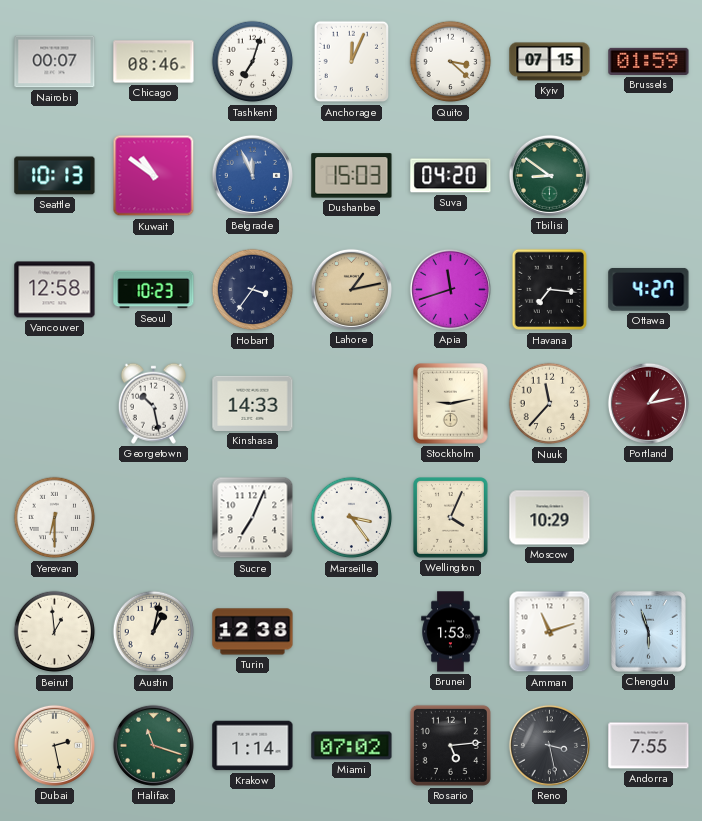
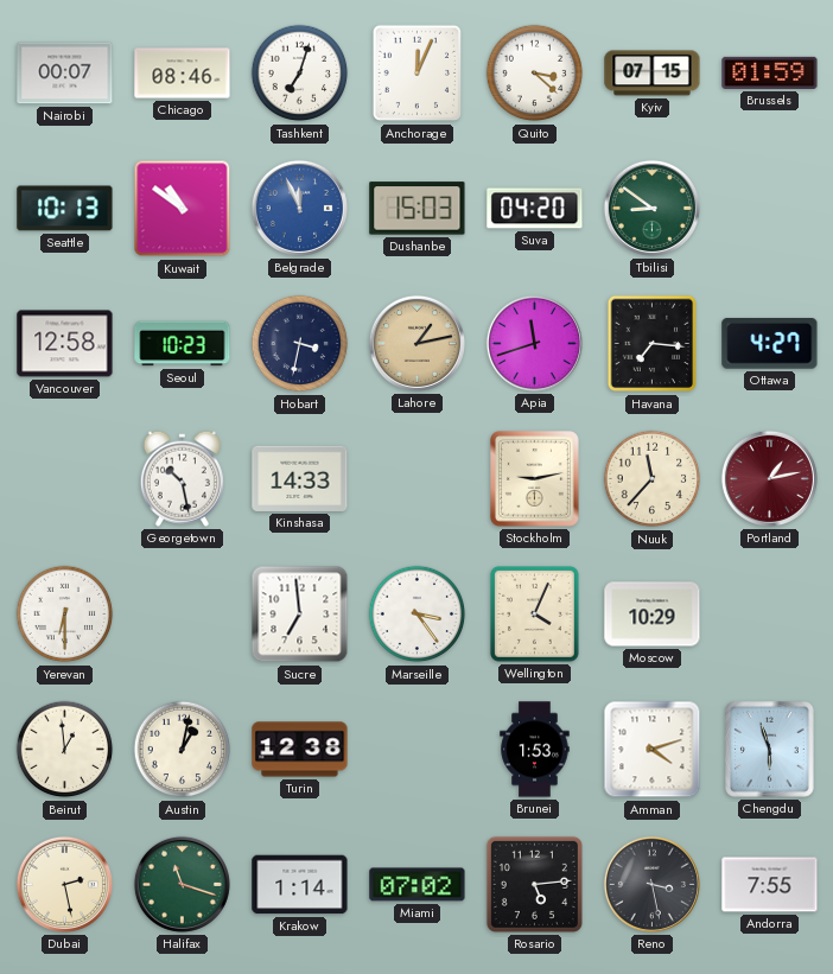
Hobart: 3:36 -> 3:32
Sucre: 7:04 -> 6:59
Amman: 11:12 -> 4:12
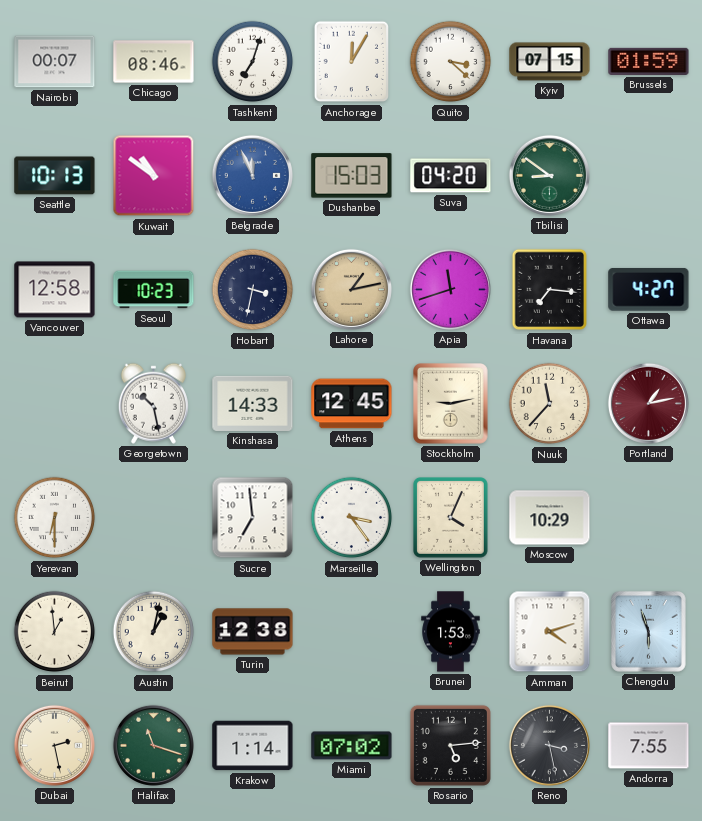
Anchorage: 12:04 -> 12:05
Athens: none -> 12:45
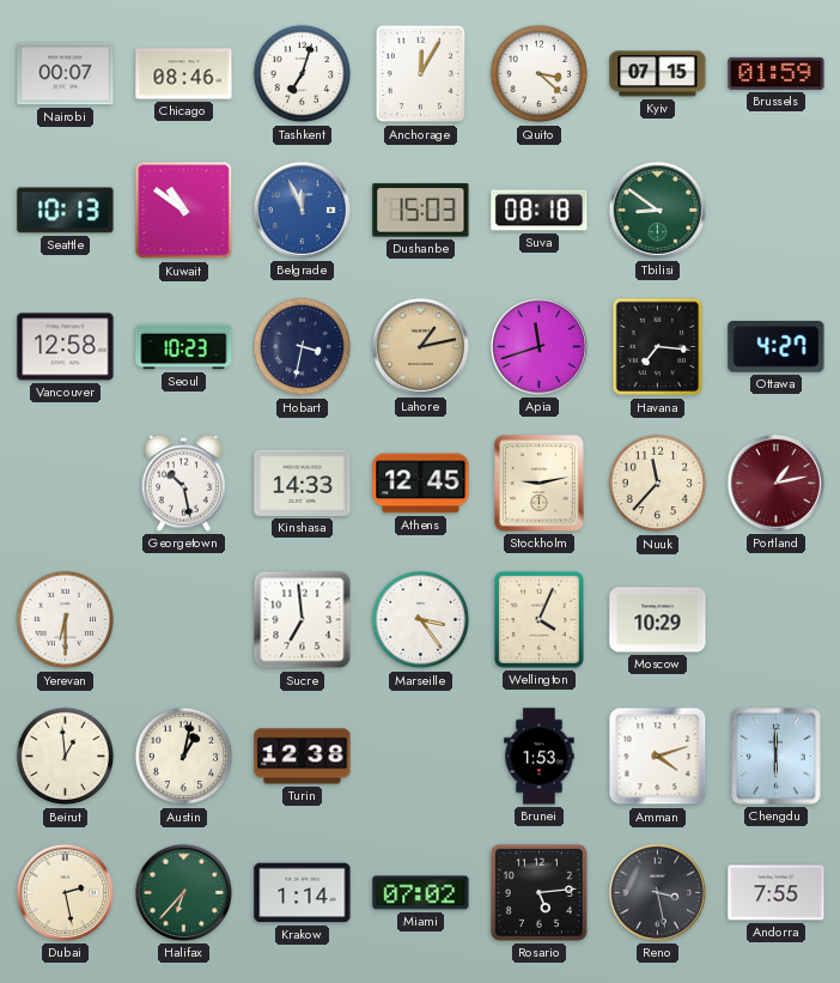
Suva: 04:20 -> 08:18
Chengdu: 5:57 -> 6:00
Halifax: 11:18 -> 6:37
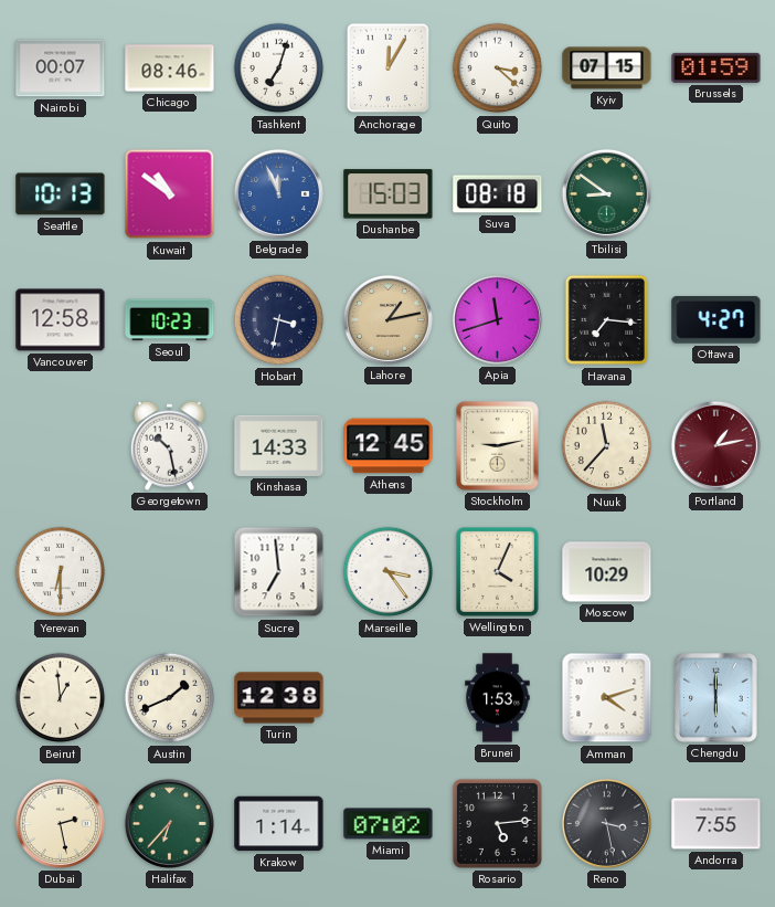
Austin: 1:02 -> 1:41
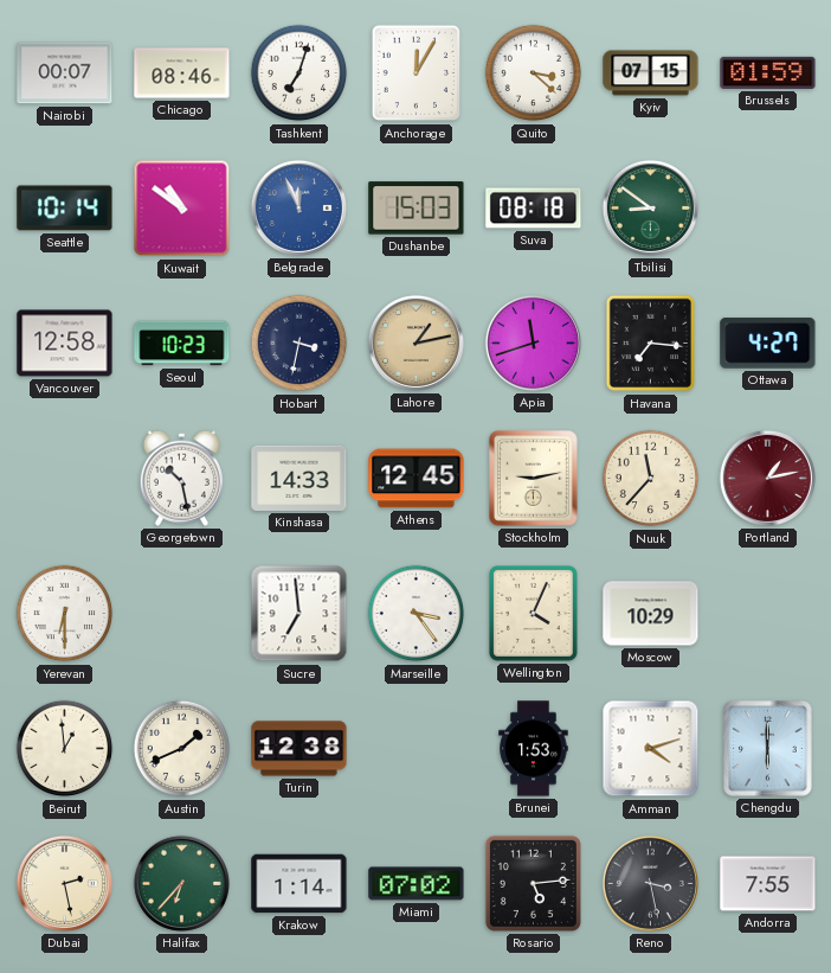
Seattle: 10:13 -> 10:14
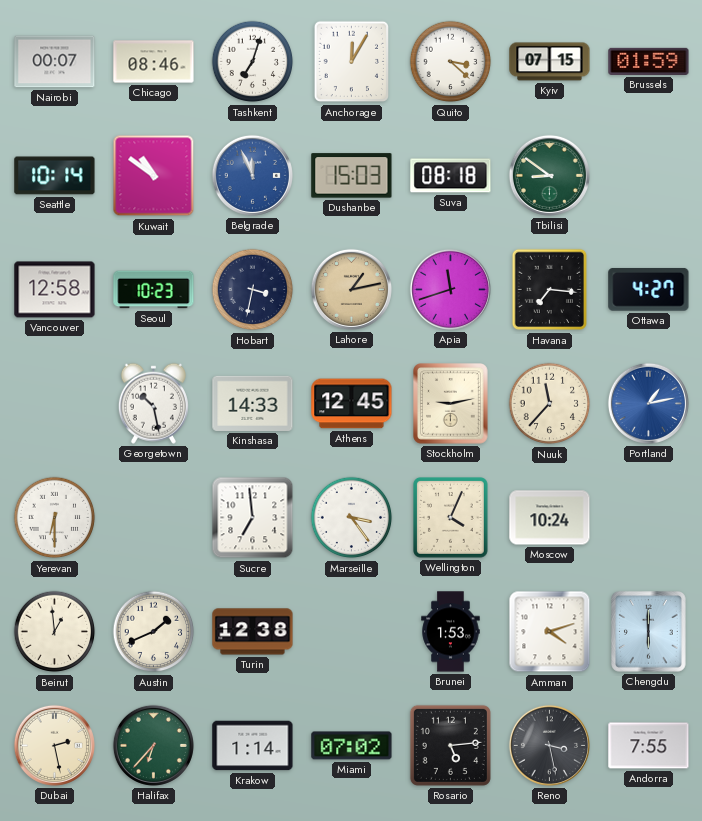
Portland dial: burgundy -> blue
Moscow: 10:29 -> 10:24
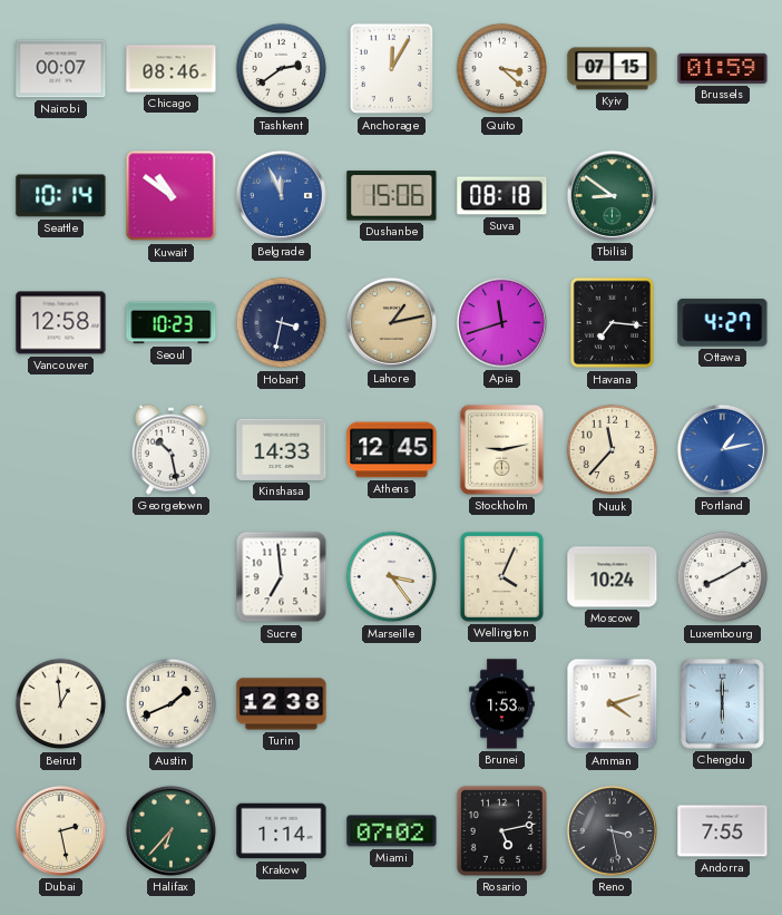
Tashkent: 7:03 -> 2:39
Dushanbe: 15:03 -> 15:06
Yerevan: 6:30 -> none
Luxembourg: none -> 8:10
Rosario: 5:14 -> 5:13
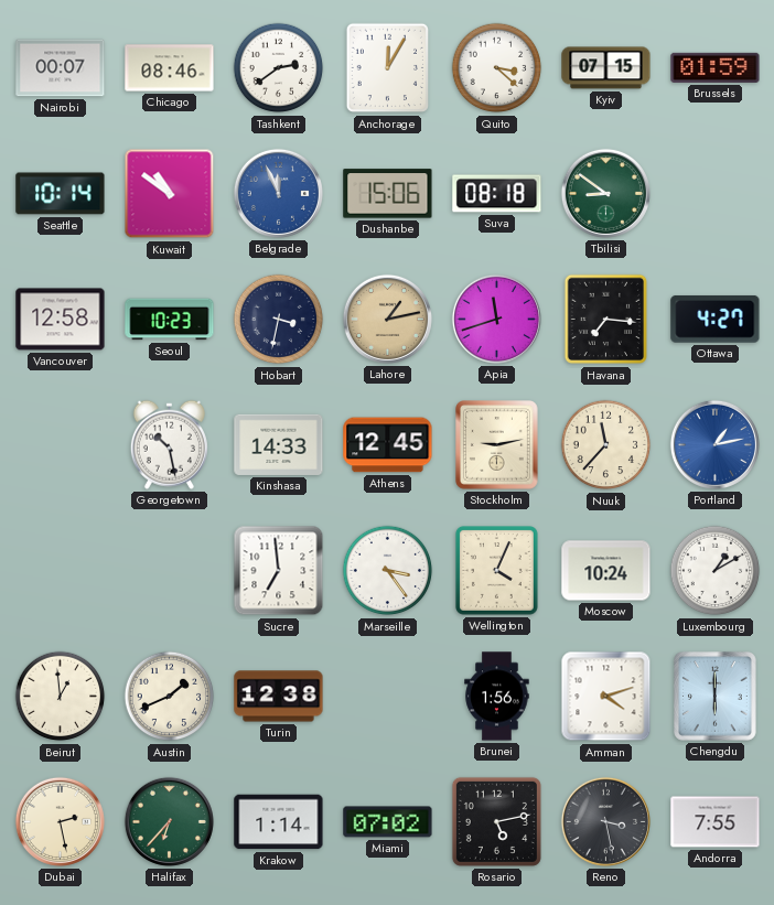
Luxembourg: 8:10 -> 1:10
Brunei: 1:53 -> 1:56
